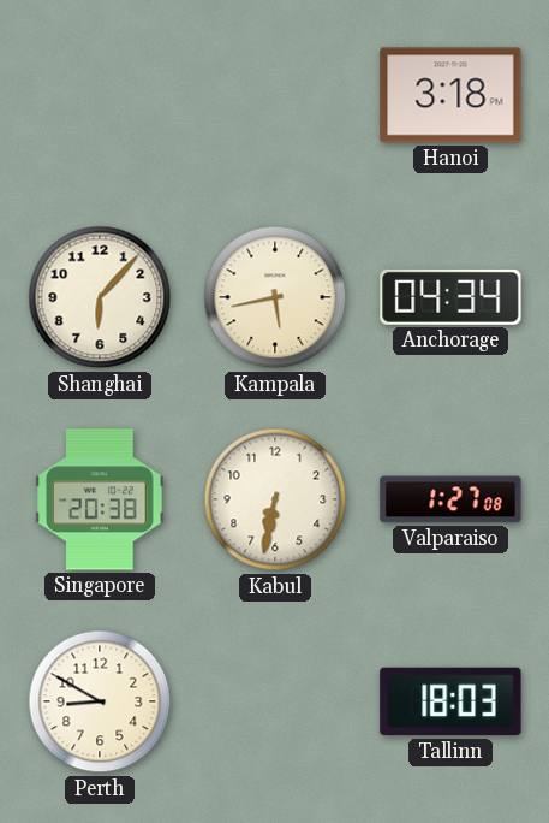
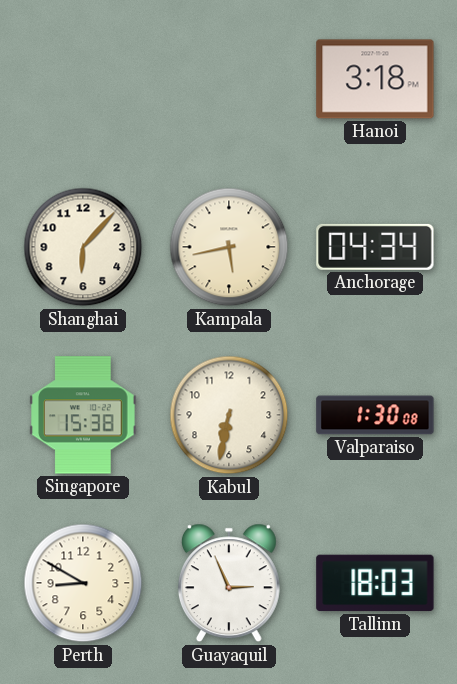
Singapore: 20:38 -> 15:38
Valparaiso: 1:27 -> 1:30
Guayaquil: none -> 2:56
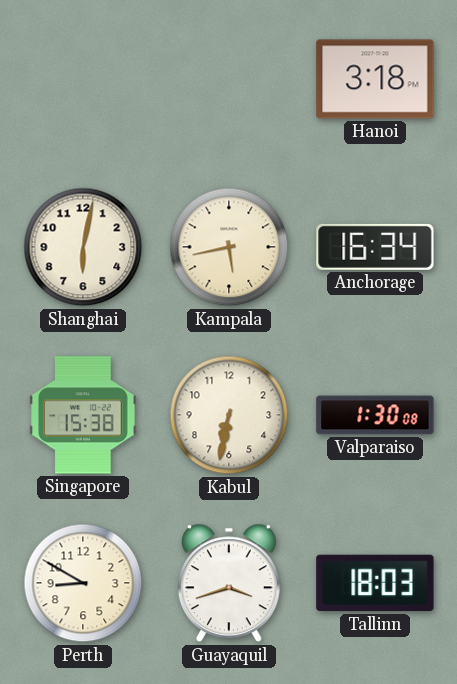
Shanghai: 6:07 -> 6:02
Anchorage: 04:34 -> 16:34
Guayaquil: 2:56 -> 3:42
